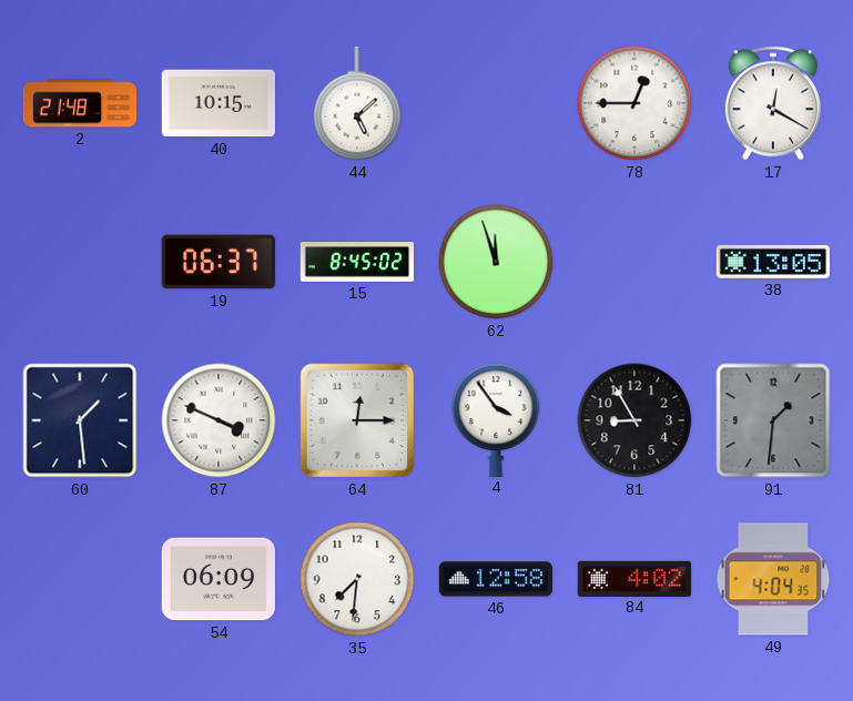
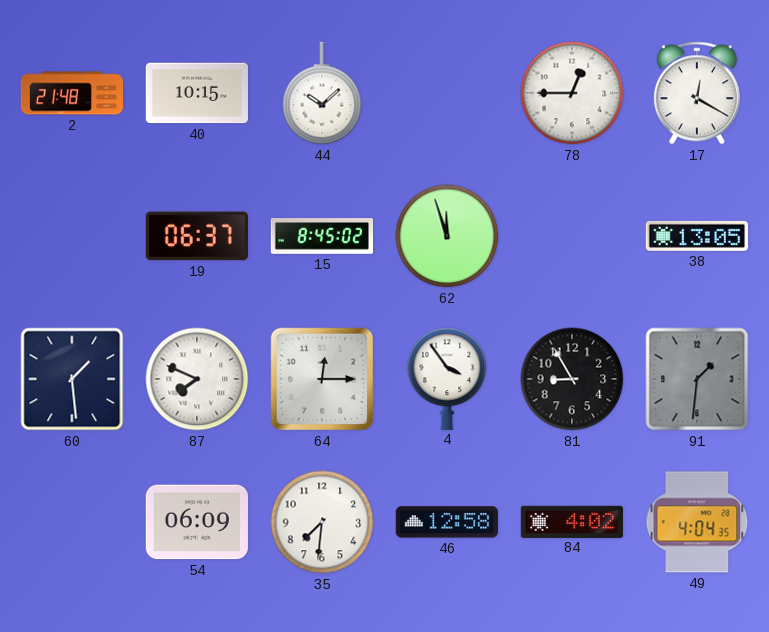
44: 5:08 -> 10:08
87: 3:49 -> 7:49
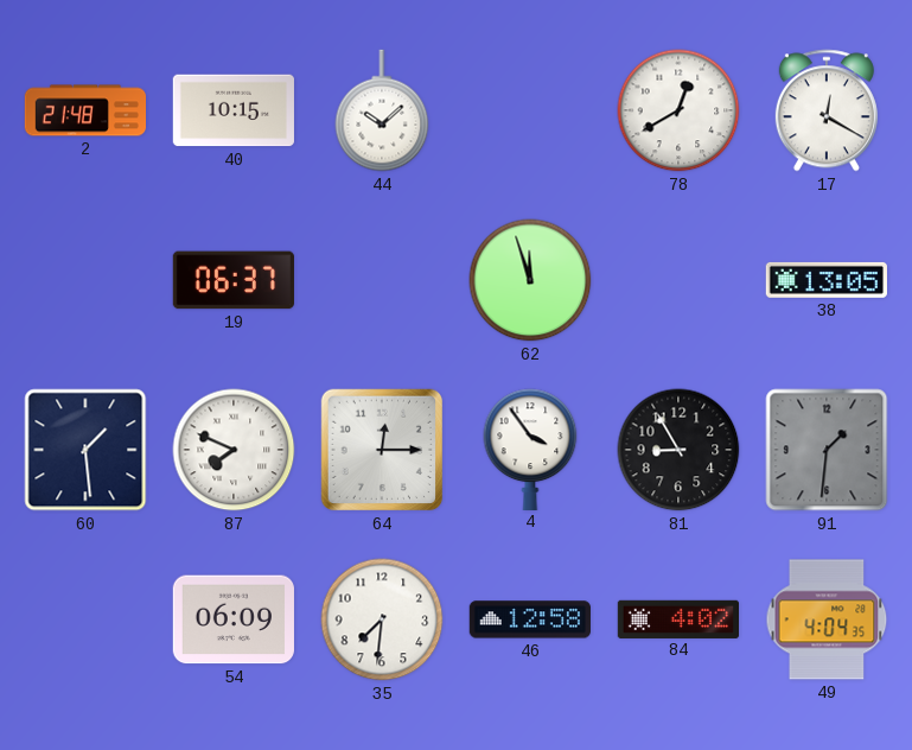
78: 12:45 -> 12:40
15: 8:45 -> none
